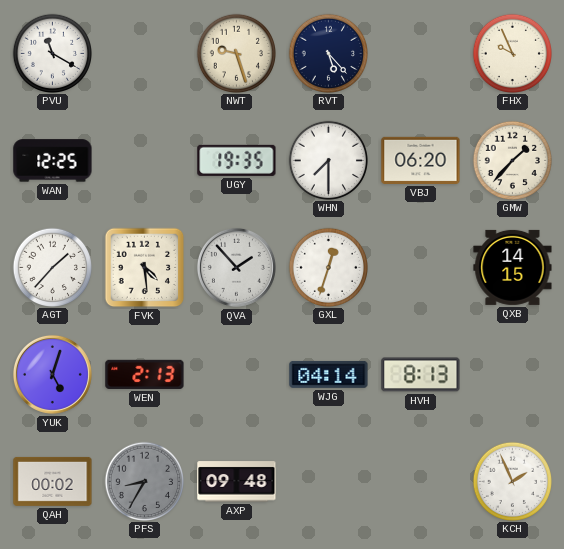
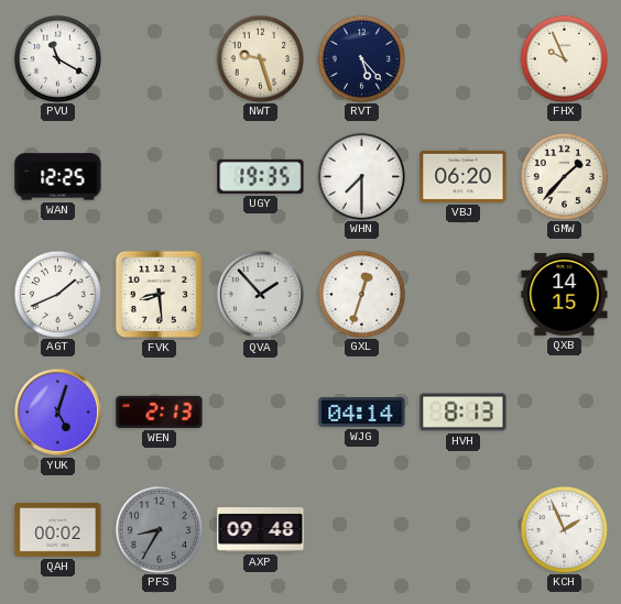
AGT: 1:37 -> 1:41
FVK: 4:29 -> 8:29
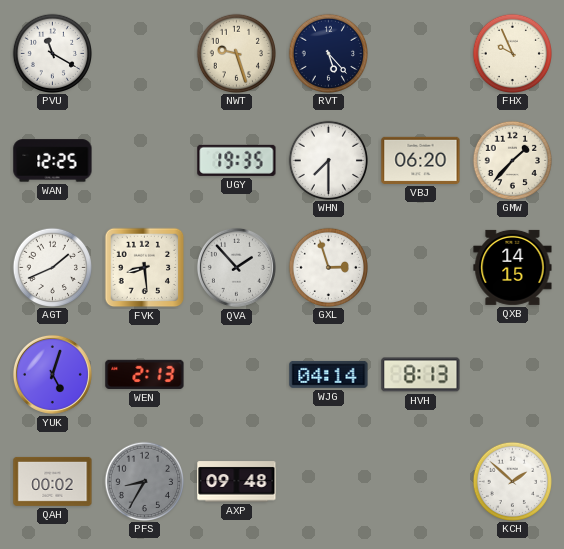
GXL: 12:33 -> 2:57
KCH: 1:56 -> 1:52
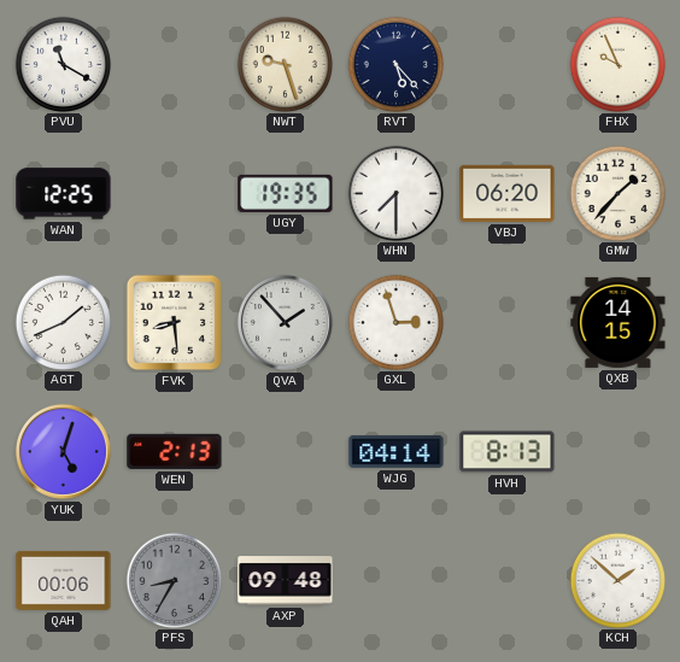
QAH: 00:02 -> 00:06
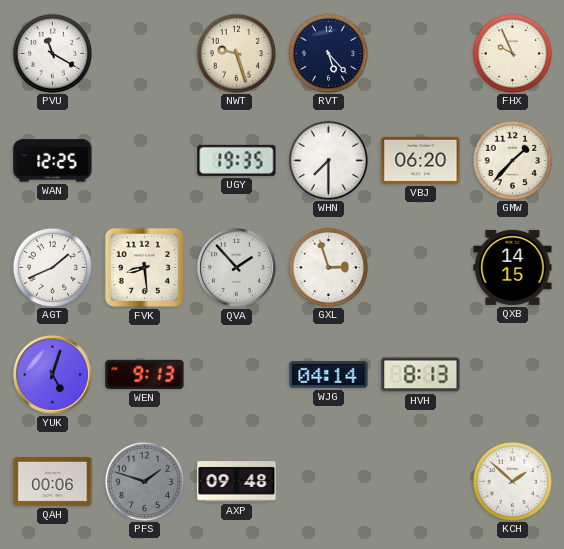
WEN: 2:13 -> 9:13
PFS: 8:35 -> 1:48
